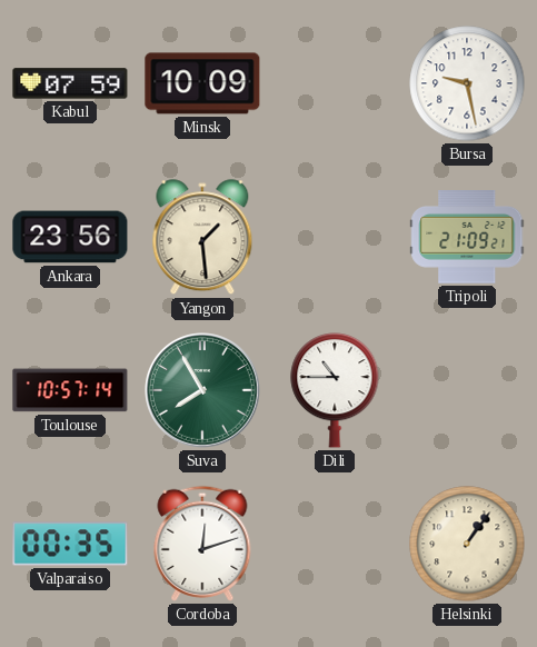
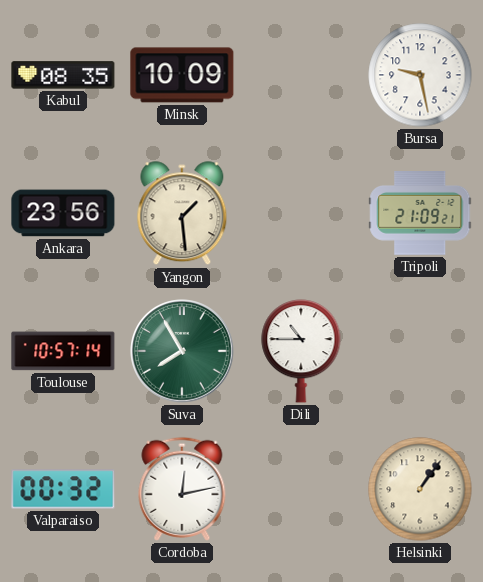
Kabul: 07:59 -> 08:35
Valparaiso: 00:35 -> 00:32
Cordoba: 12:12 -> 12:13
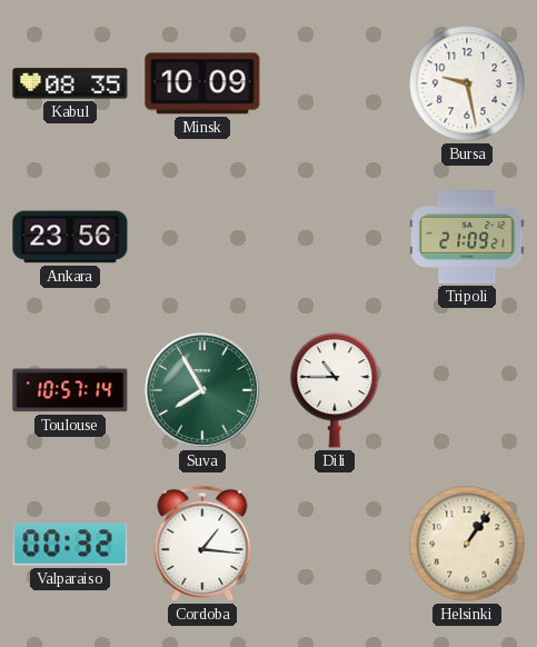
Yangon: 1:29 -> none
Cordoba: 12:13 -> 1:16
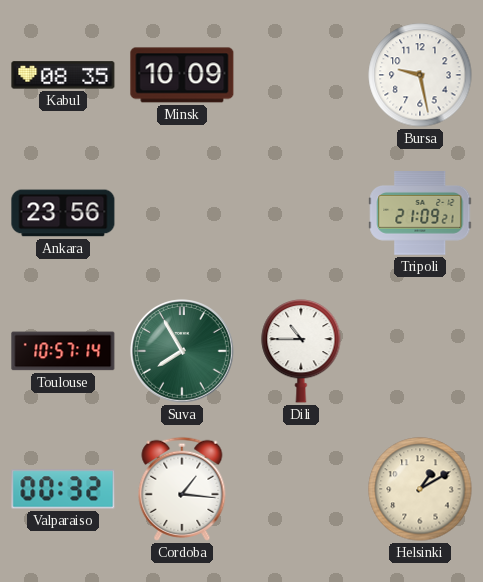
Helsinki: 1:06 -> 1:10
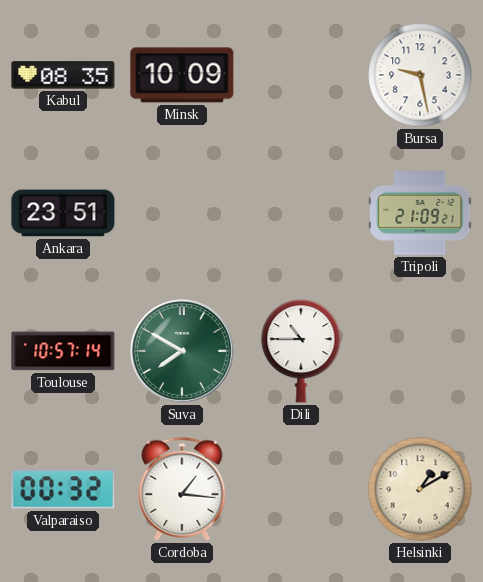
Ankara: 23:56 -> 23:51
Suva: 7:55 -> 7:50
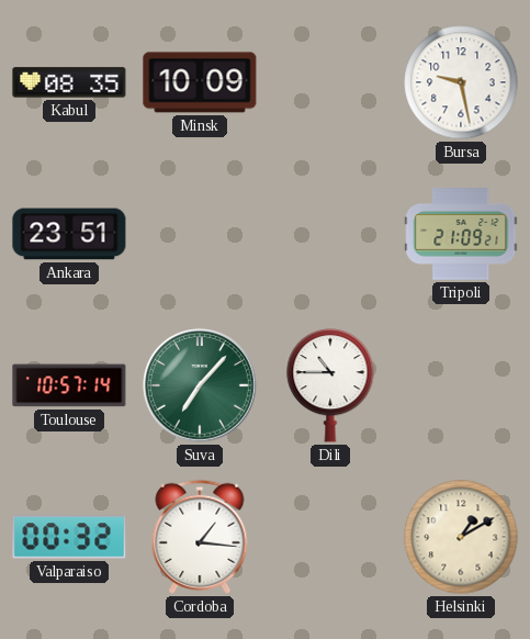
Suva: 7:50 -> 7:07
